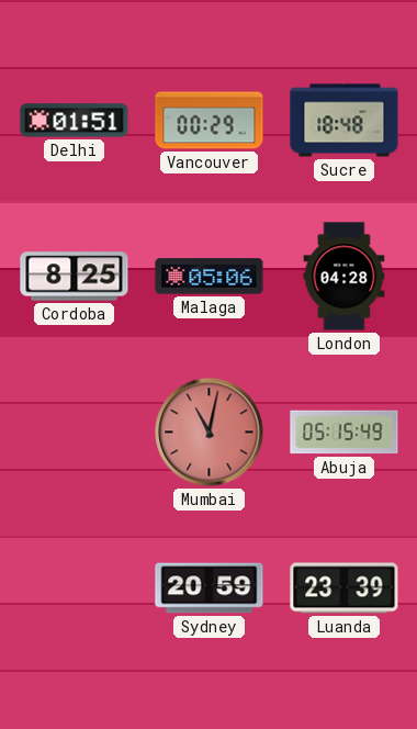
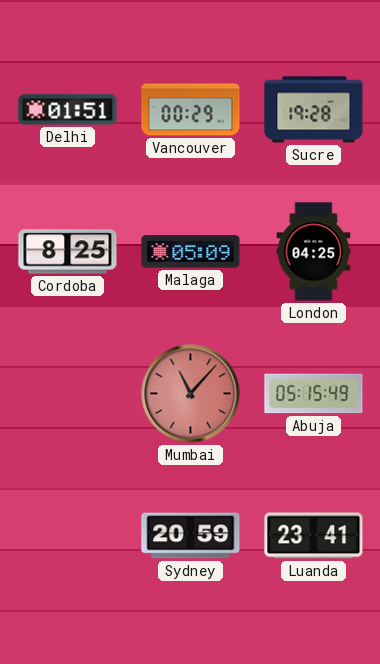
Sucre: 18:48 -> 19:28
Malaga: 05:06 -> 05:09
London: 04:28 -> 04:25
Mumbai: 11:02 -> 11:07
Luanda: 23:39 -> 23:41
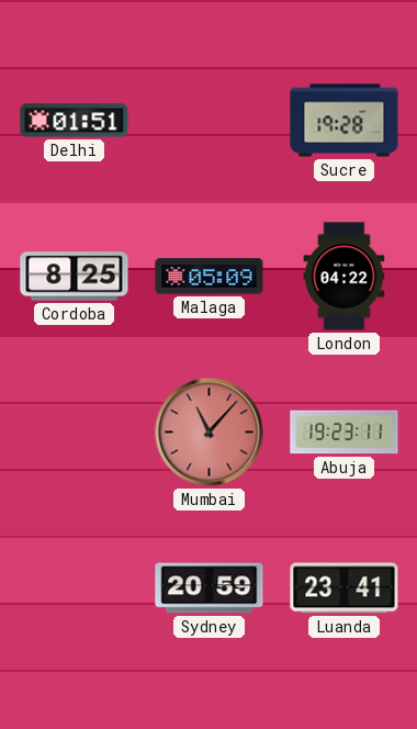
Vancouver: 00:29 -> none
London: 04:25 -> 04:22
Abuja: 05:15 -> 19:23
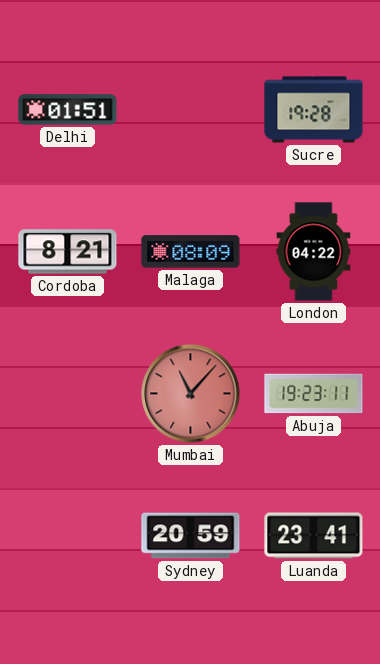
Cordoba: 8:25 -> 8:21
Malaga: 05:09 -> 08:09
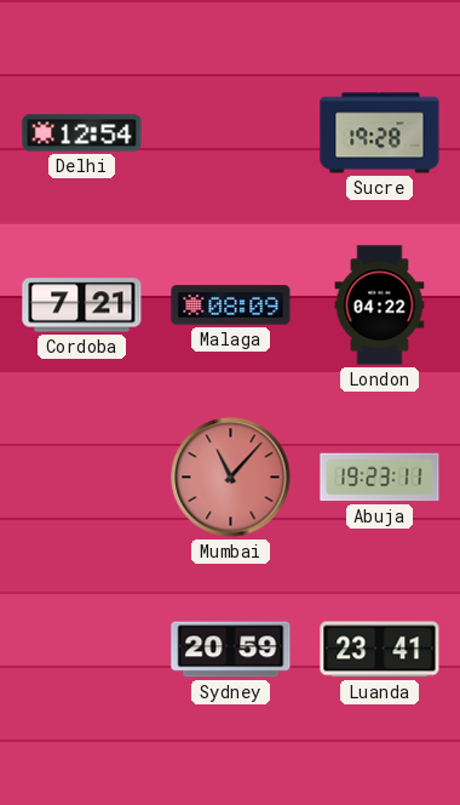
Delhi: 01:51 -> 12:54
Cordoba: 8:21 -> 7:21
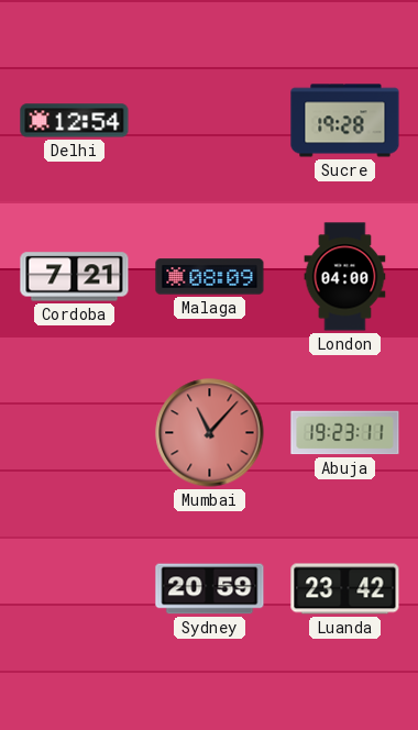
London: 04:22 -> 04:00
Luanda: 23:41 -> 23:42
